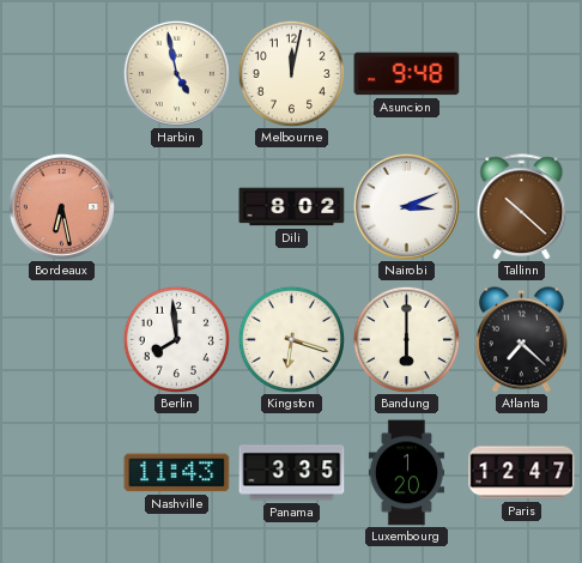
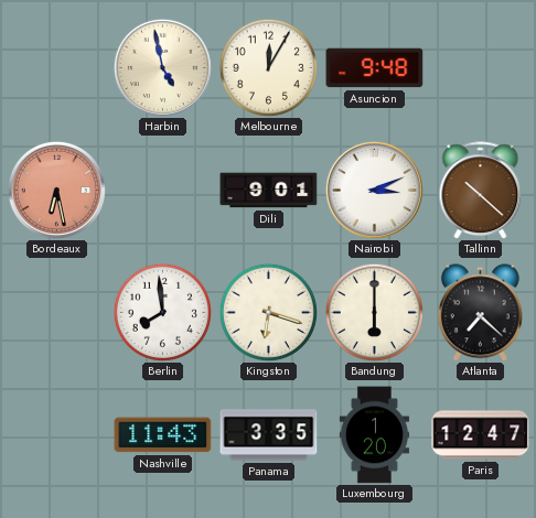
Melbourne: 12:02 -> 12:05
Dili: 8:02 -> 9:01
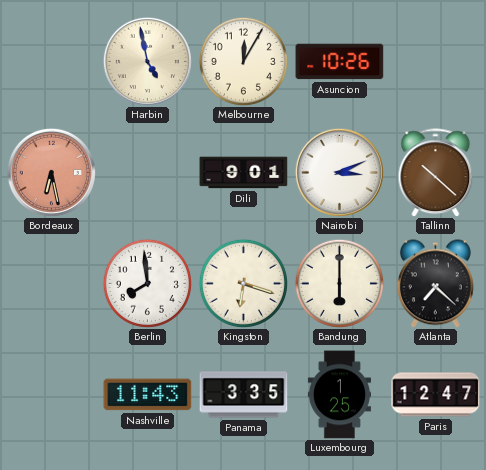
Asuncion: 9:48 -> 10:26
Luxembourg: 1:20 -> 1:25
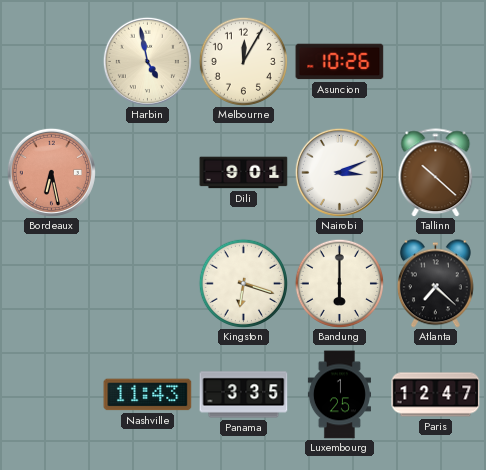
Berlin: 7:59 -> none
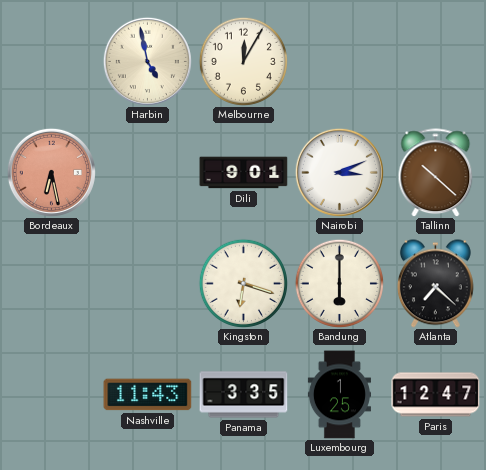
Asuncion: 10:26 -> none
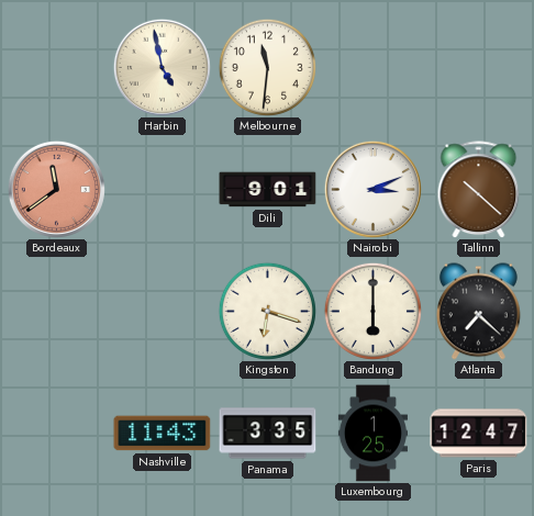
Melbourne: 12:05 -> 11:31
Bordeaux: 6:28 -> 11:39
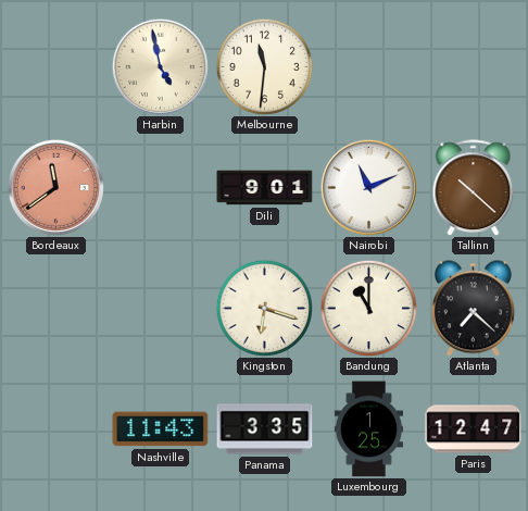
Nairobi: 3:11 -> 11:11
Bandung: 6:00 -> 11:00
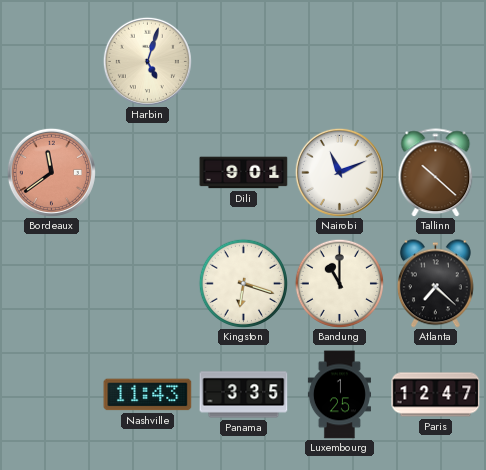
Harbin: 4:58 -> 5:03
Melbourne: 11:31 -> none
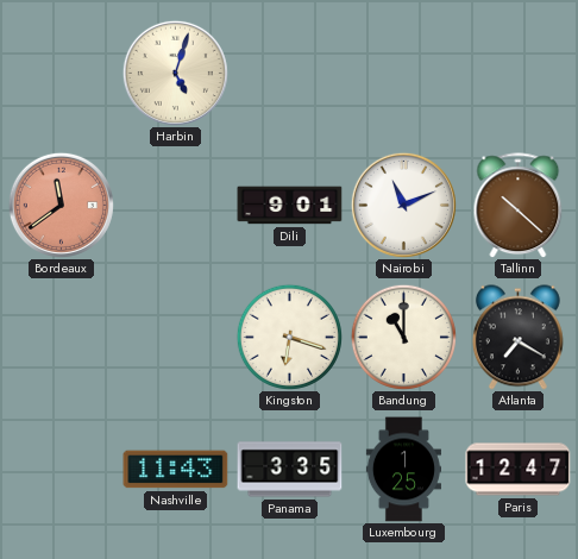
Atlanta: 7:22 -> 7:20
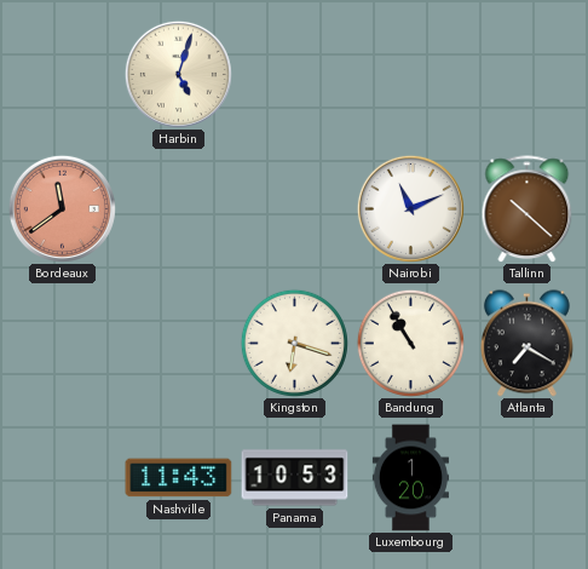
Dili: 9:01 -> none
Bandung: 11:00 -> 10:55
Panama: 3:35 -> 10:53
Luxembourg: 1:25 -> 1:20
Paris: 12:47 -> none
